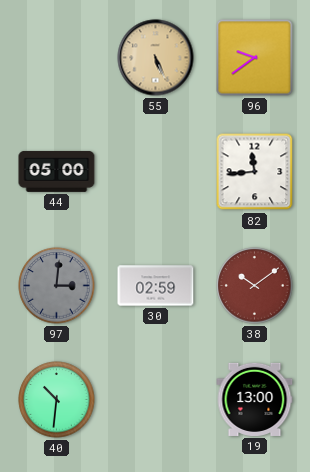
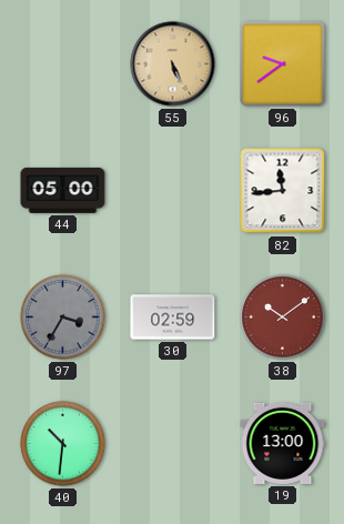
97: 3:01 -> 3:35
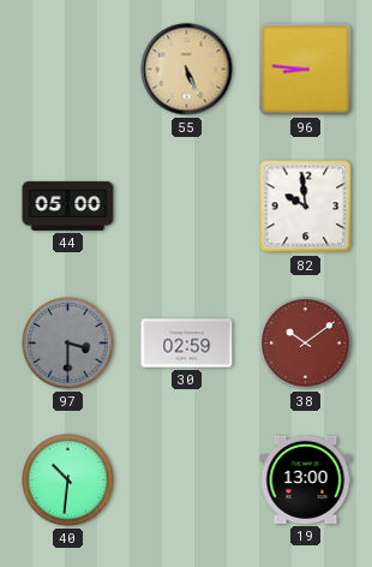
96: 9:39 -> 8:46
82: 11:44 -> 9:59
97: 3:35 -> 3:30
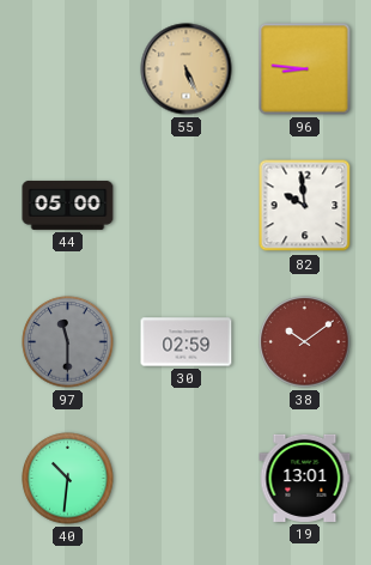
97: 3:30 -> 11:30
19: 13:00 -> 13:01
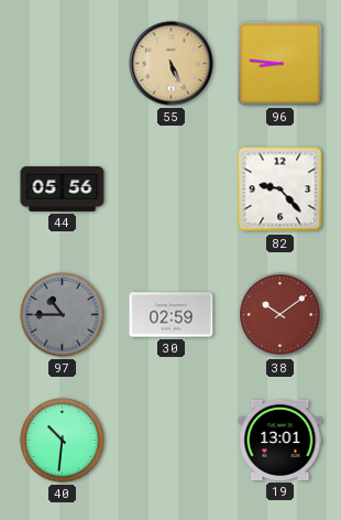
44: 05:00 -> 05:56
82: 9:59 -> 9:23
97: 11:30 -> 10:45
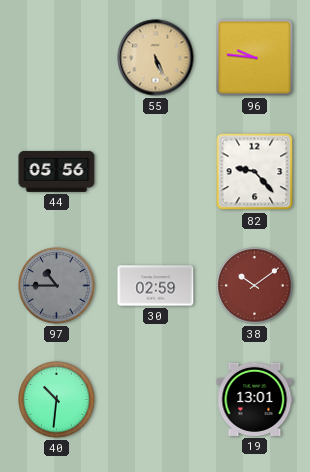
96: 8:46 -> 9:46
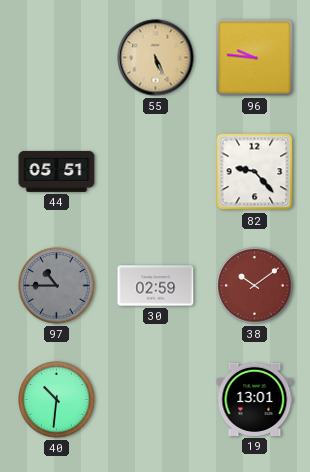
44: 05:56 -> 05:51
